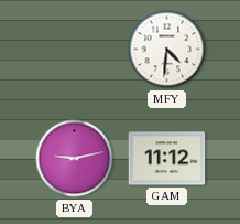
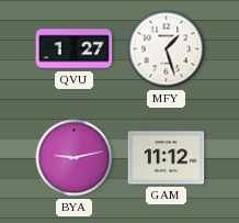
QVU: none -> 1:27
MFY: 4:31 -> 1:27
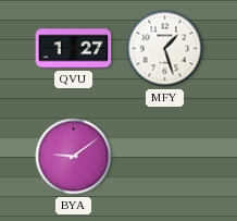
BYA: 9:13 -> 9:09
GAM: 11:12 -> none
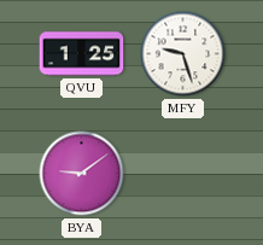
QVU: 1:27 -> 1:25
MFY: 1:27 -> 9:27
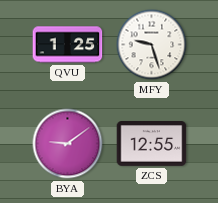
ZCS: none -> 12:55
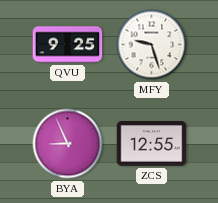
QVU: 1:25 -> 9:25
BYA: 9:09 -> 8:56
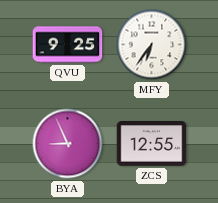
MFY: 9:27 -> 6:36
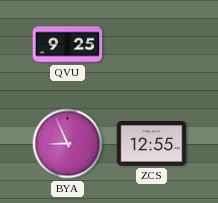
MFY: 6:36 -> none
